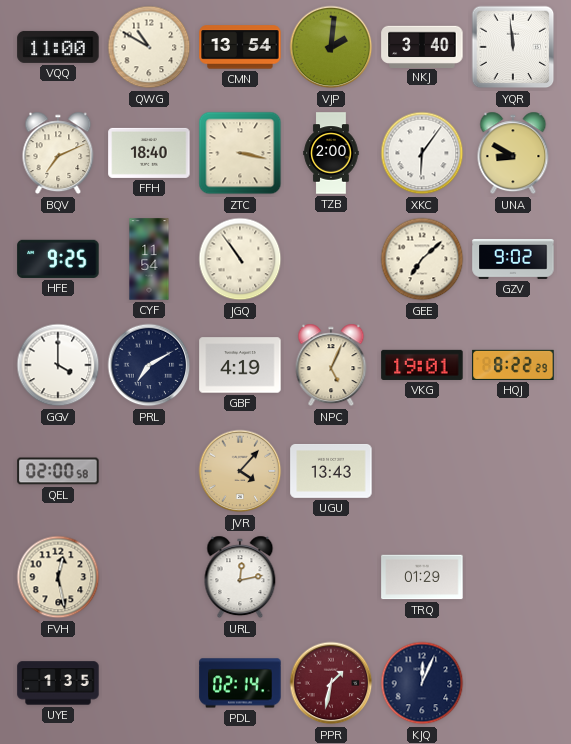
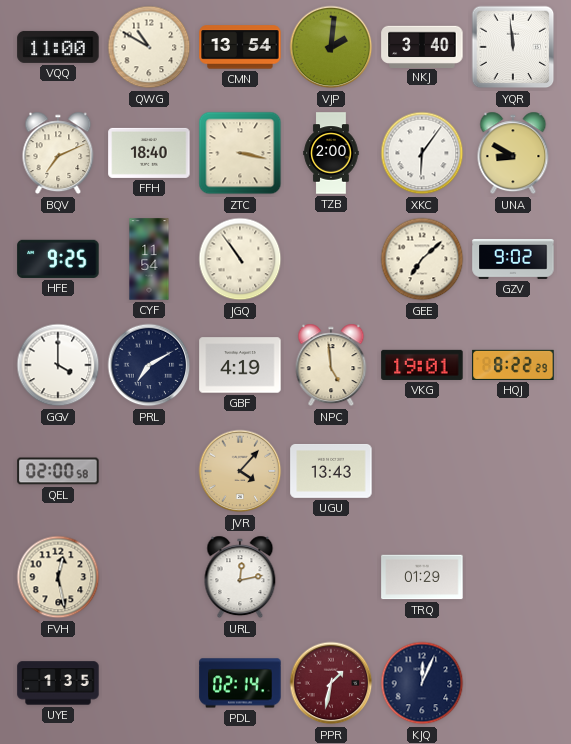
NPC: 5:04 -> 4:59
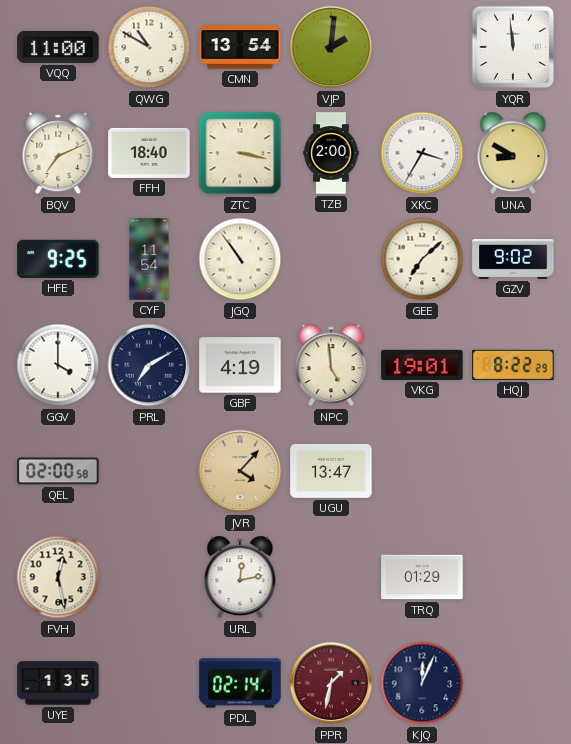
NKJ: 3:40 -> none
XKC: 6:06 -> 3:35
UGU: 13:43 -> 13:47
